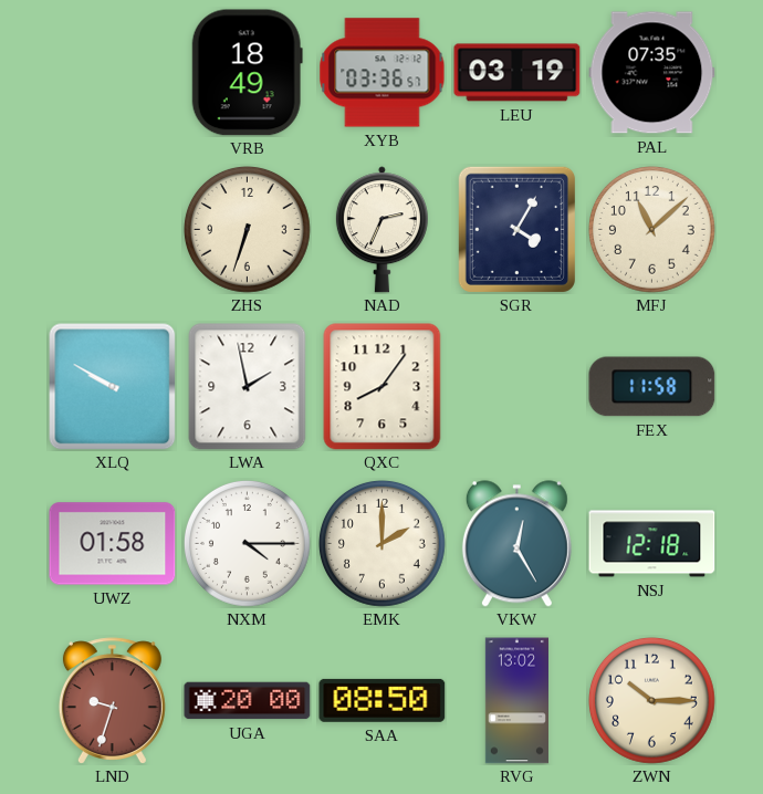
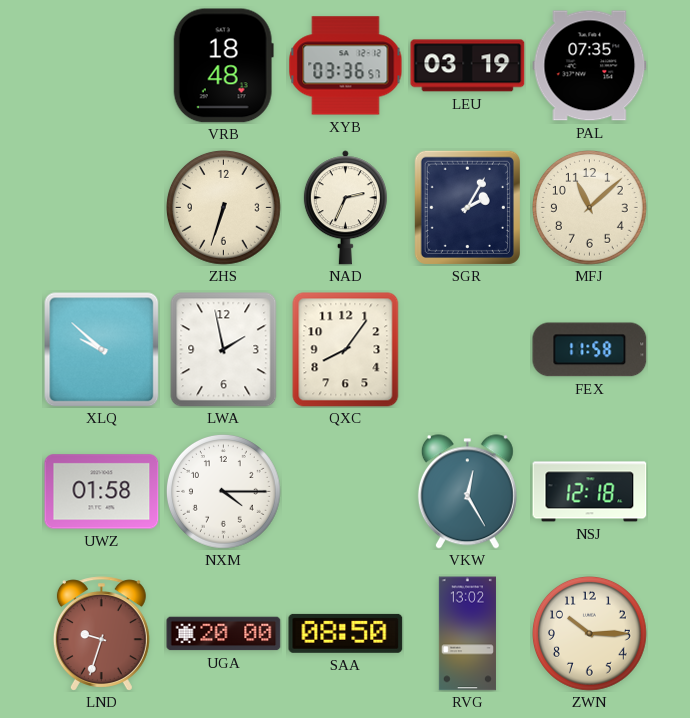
VRB: 18:49 -> 18:48
SGR: 4:05 -> 2:05
XLQ: 9:50 -> 9:52
EMK: 2:00 -> none
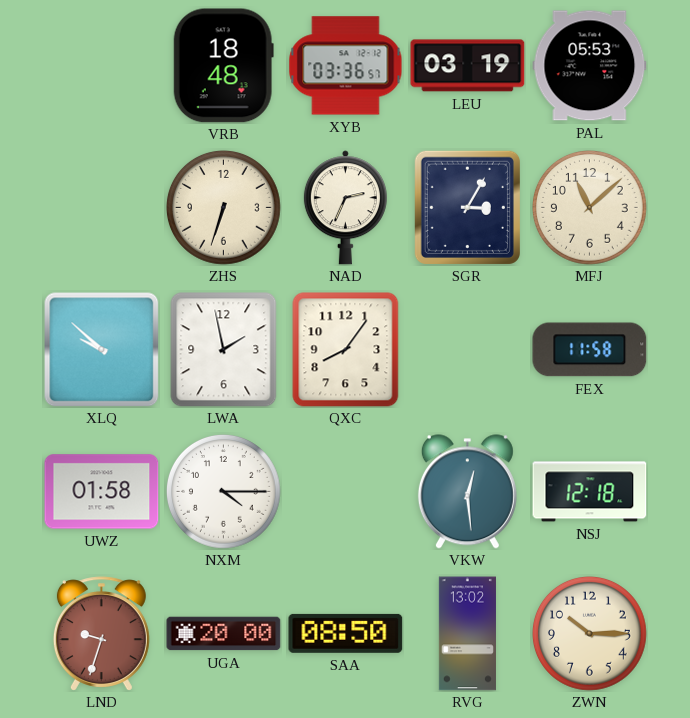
PAL: 07:35 -> 05:53
SGR: 2:05 -> 3:05
VKW: 12:25 -> 12:29
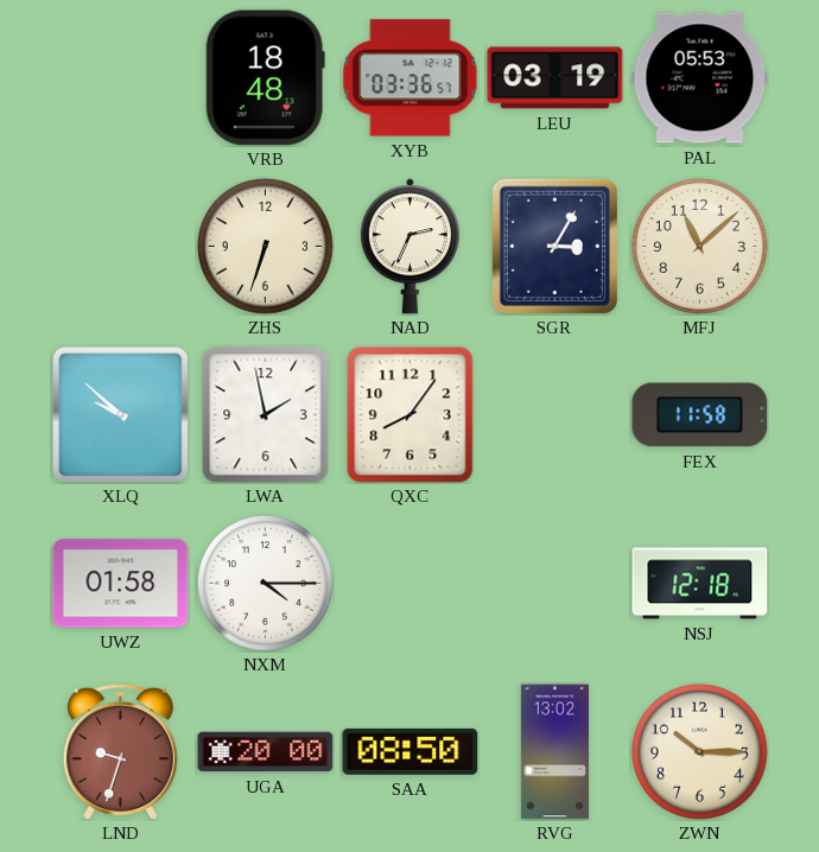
VKW: 12:29 -> none
